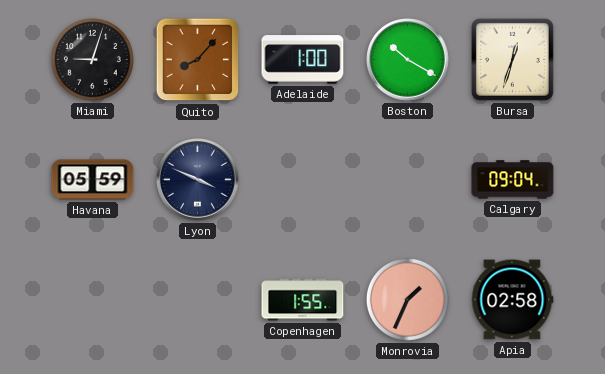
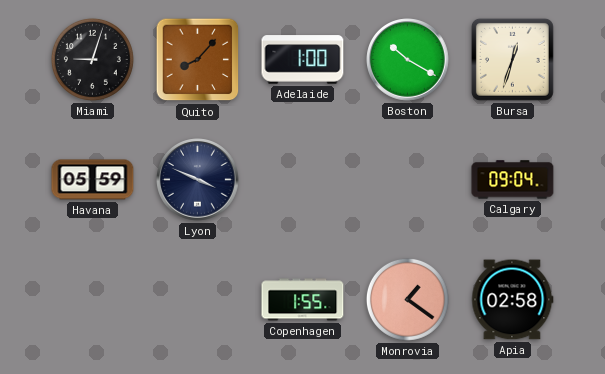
Monrovia: 1:34 -> 1:21
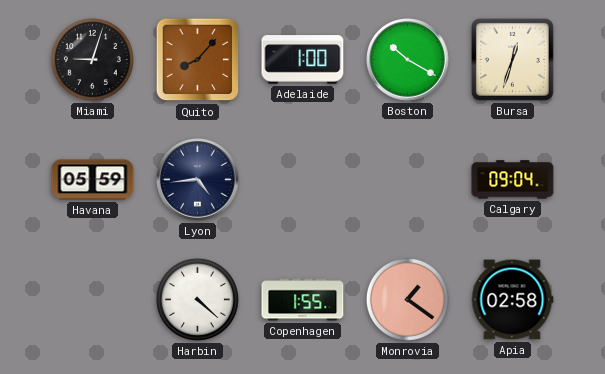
Lyon: 3:49 -> 4:44
Harbin: none -> 4:22
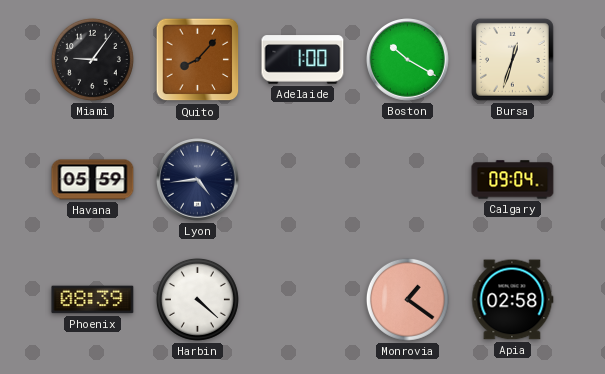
Miami: 9:03 -> 9:06
Phoenix: none -> 08:39
Copenhagen: 1:55 -> none
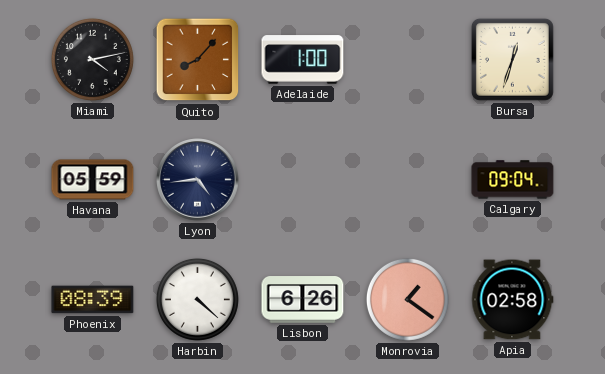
Miami: 9:06 -> 4:13
Boston: 10:20 -> none
Lisbon: none -> 6:26
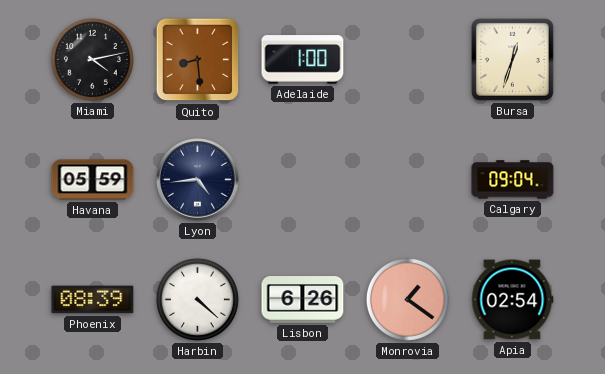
Quito: 8:07 -> 8:29
Apia: 02:58 -> 02:54
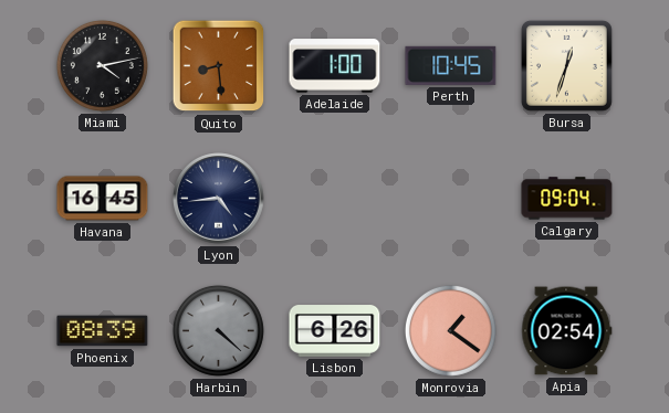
Perth: none -> 10:45
Havana: 05:59 -> 16:45
Harbin dial: white -> grey
